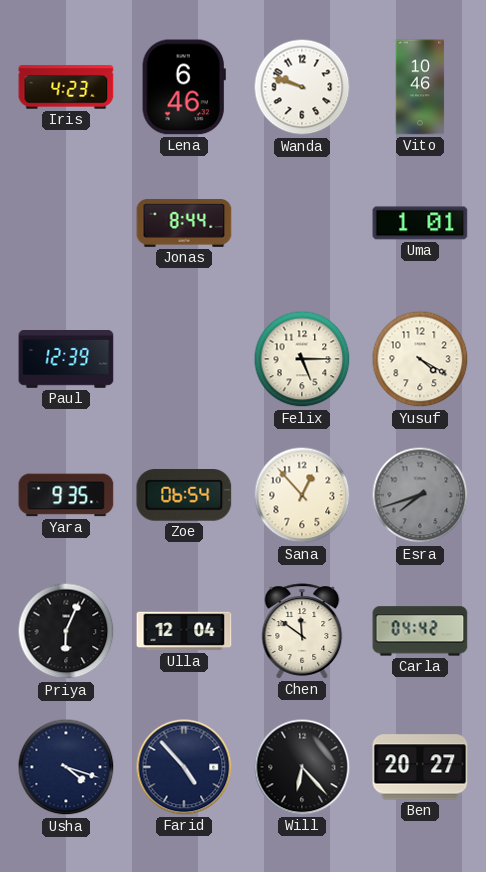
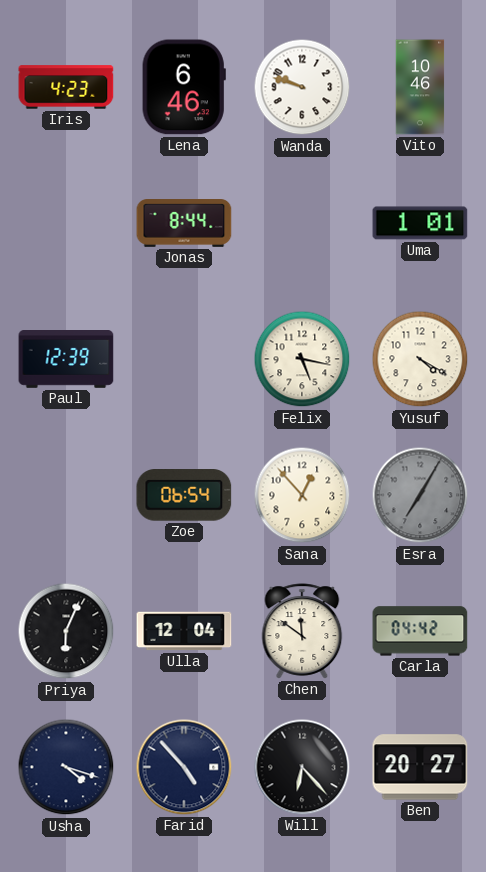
Felix: 5:15 -> 5:17
Yara: 9:35 -> none
Esra: 7:42 -> 7:05
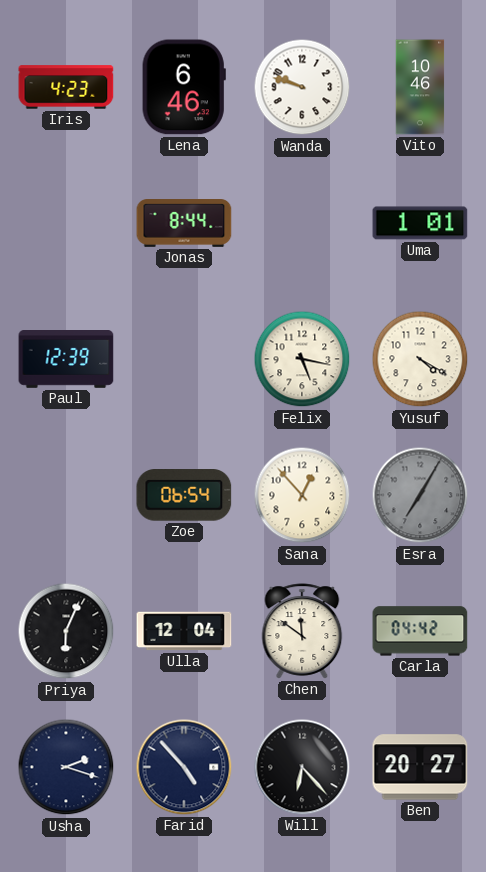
Usha: 4:18 -> 2:18
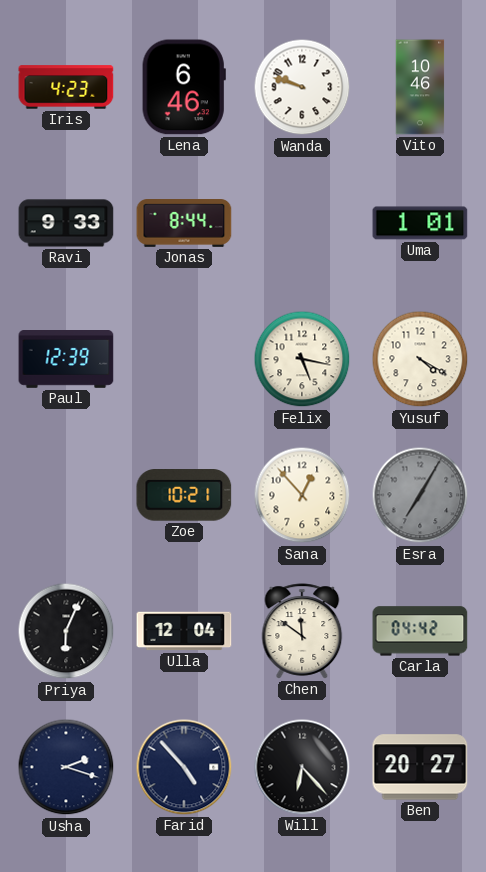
Ravi: none -> 9:33
Zoe: 06:54 -> 10:21
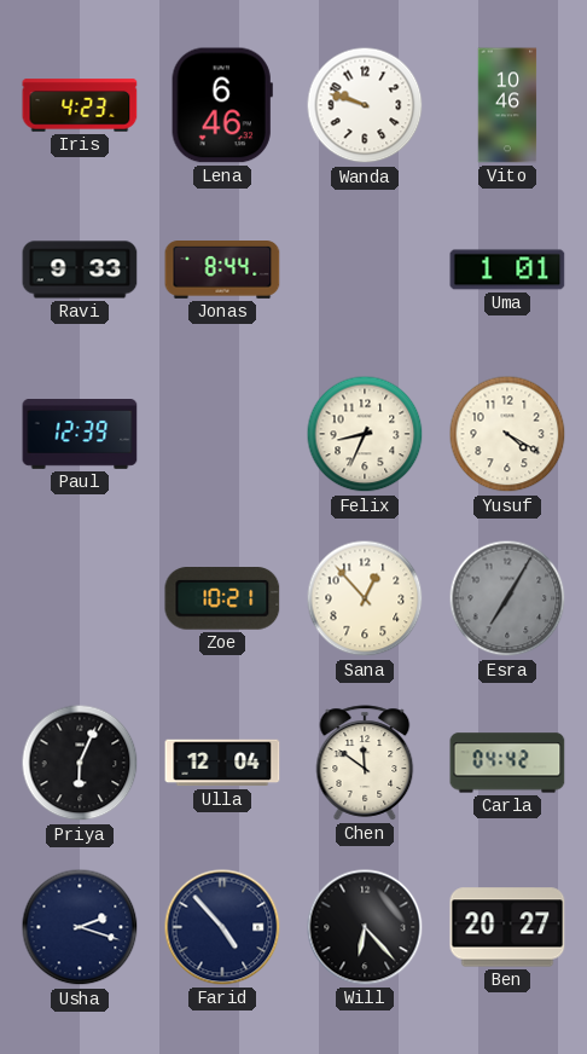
Felix: 5:17 -> 8:34
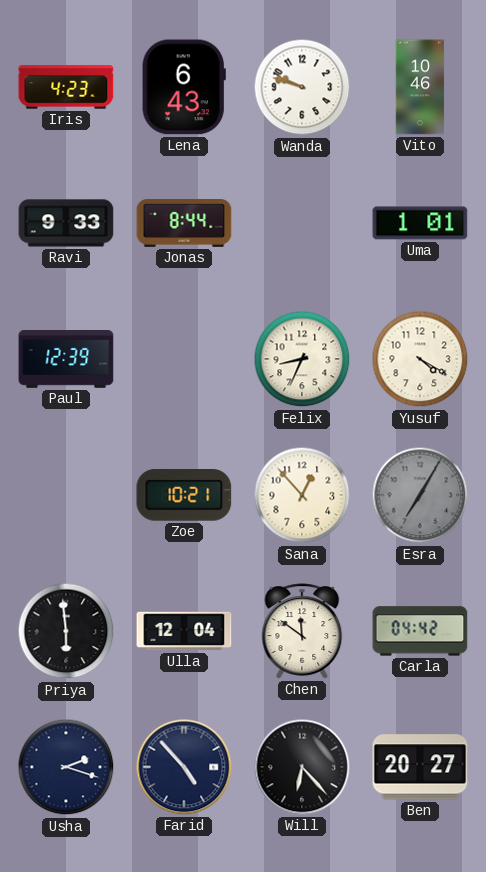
Lena: 6:46 -> 6:43
Priya: 6:04 -> 5:59
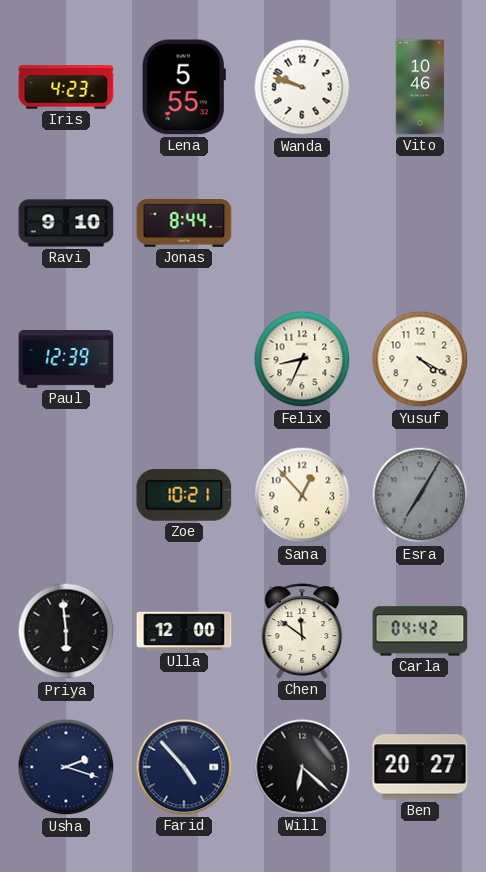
Lena: 6:43 -> 5:55
Ravi: 9:33 -> 9:10
Uma: 1:01 -> none
Ulla: 12:04 -> 12:00
Will: 6:23 -> 6:22
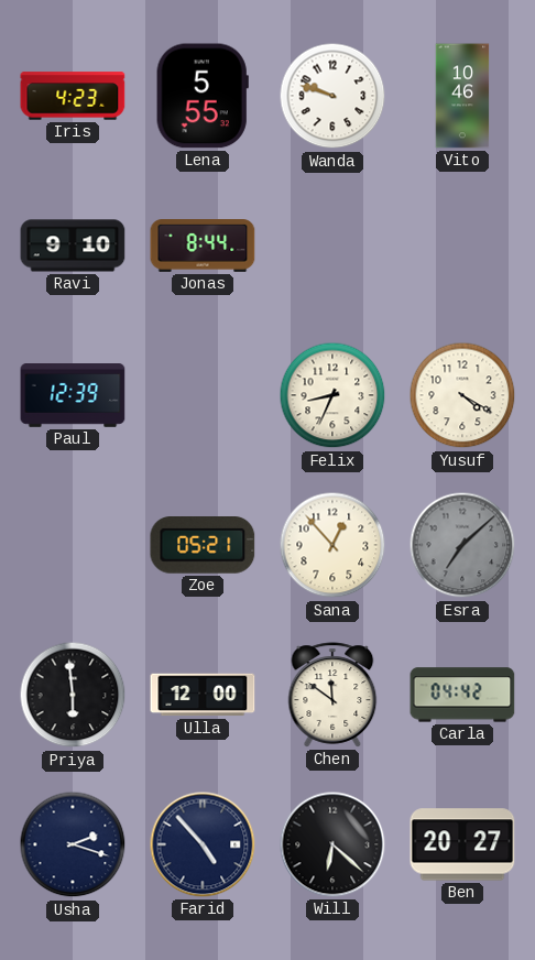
Zoe: 10:21 -> 05:21
Esra: 7:05 -> 7:08
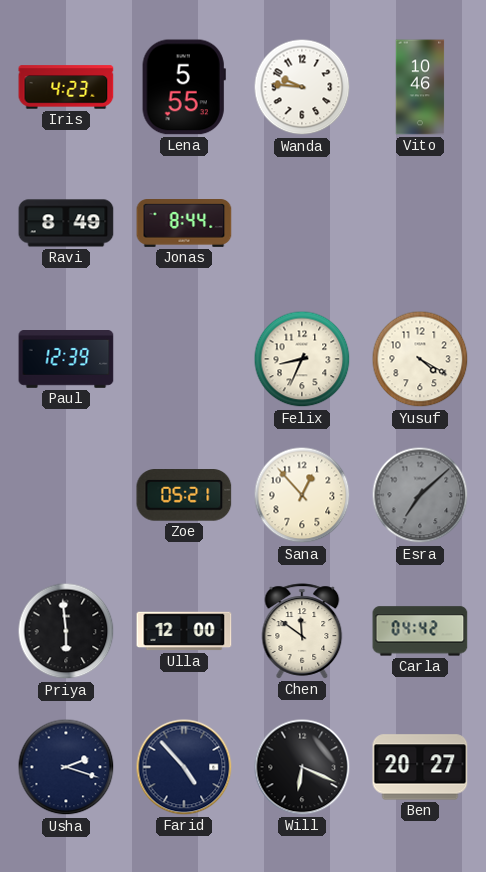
Wanda: 9:48 -> 9:46
Ravi: 9:10 -> 8:49
Will: 6:22 -> 6:19
